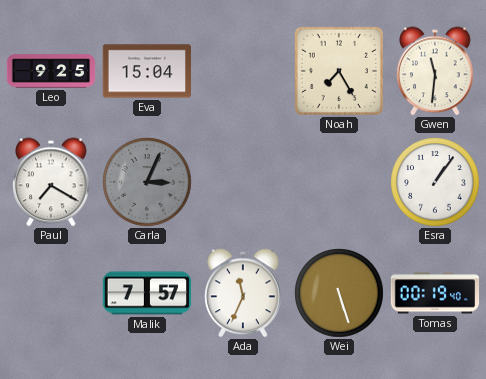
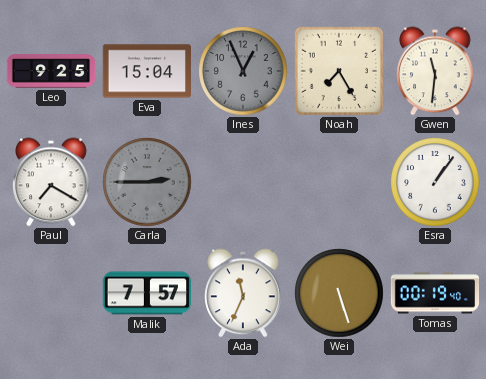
Ines: none -> 12:56
Carla: 3:04 -> 2:45
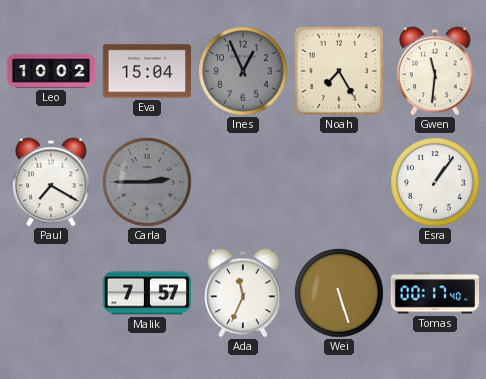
Leo: 9:25 -> 10:02
Tomas: 00:19 -> 00:17
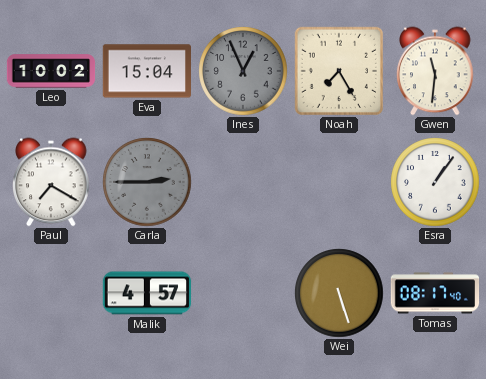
Malik: 7:57 -> 4:57
Ada: 11:34 -> none
Tomas: 00:17 -> 08:17
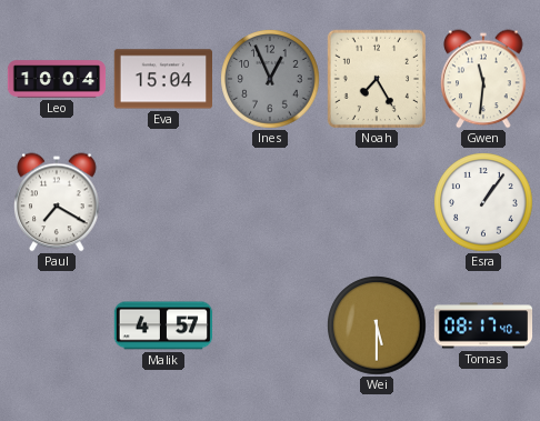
Leo: 10:02 -> 10:04
Carla: 2:45 -> none
Wei: 5:27 -> 5:30
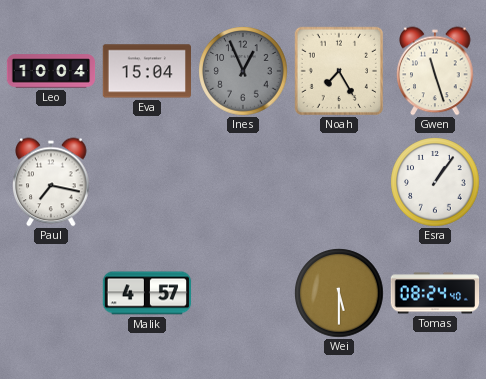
Gwen: 11:31 -> 11:27
Paul: 7:20 -> 7:17
Tomas: 08:17 -> 08:24
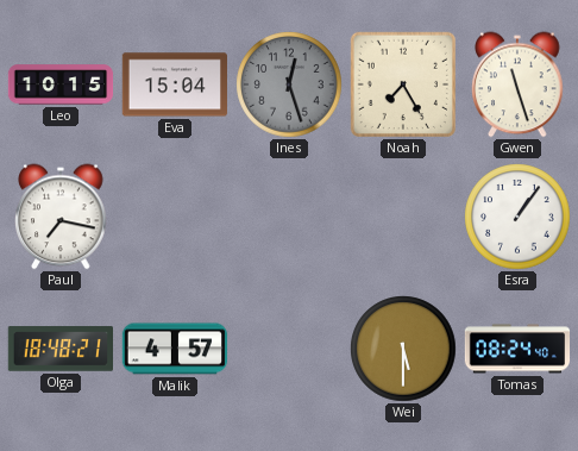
Leo: 10:04 -> 10:15
Ines: 12:56 -> 12:27
Olga: none -> 18:48
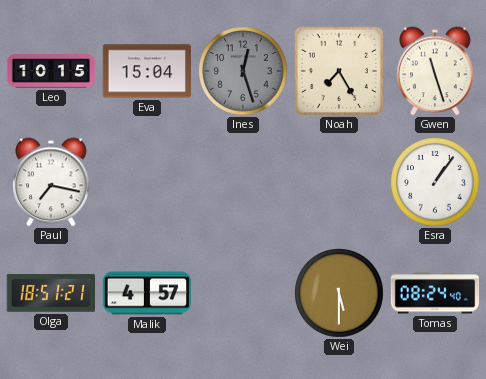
Olga: 18:48 -> 18:51
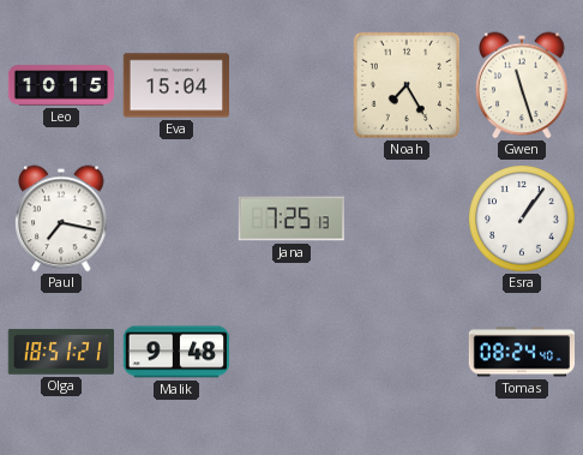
Ines: 12:27 -> none
Jana: none -> 7:25
Malik: 4:57 -> 9:48
Wei: 5:30 -> none
